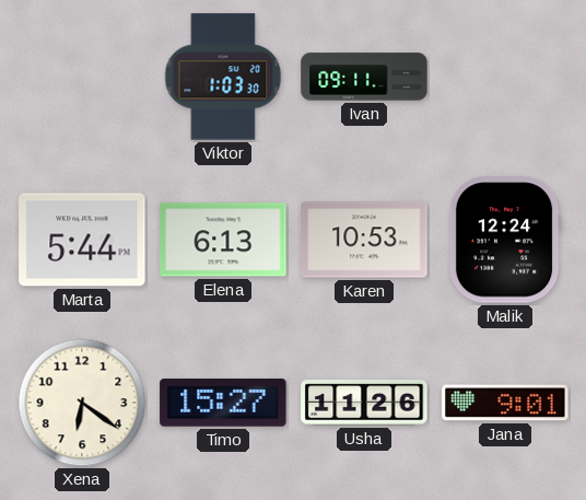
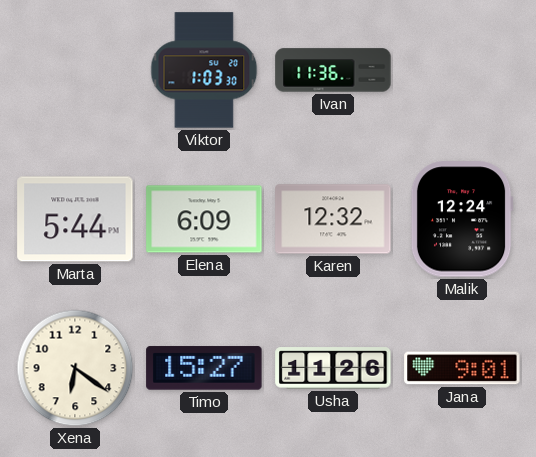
Ivan: 09:11 -> 11:36
Elena: 6:13 -> 6:09
Karen: 10:53 -> 12:32
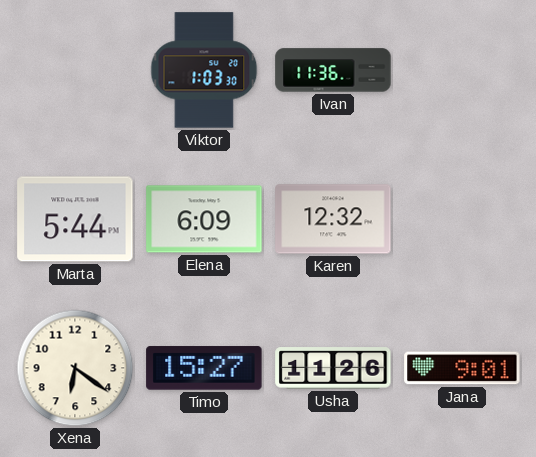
Malik: 12:24 -> none
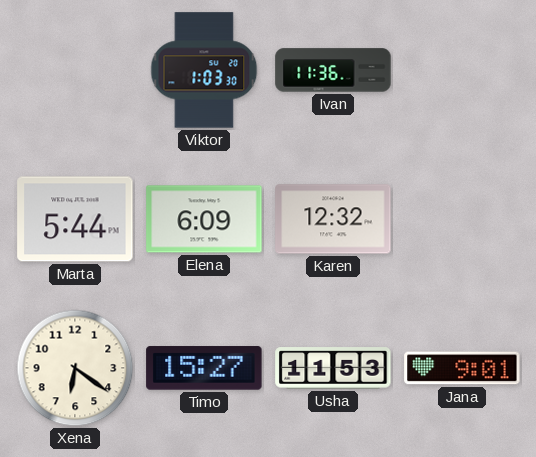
Usha: 11:26 -> 11:53
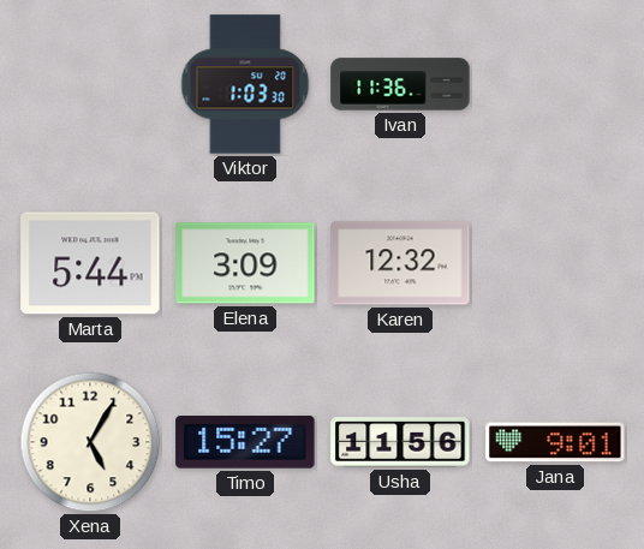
Elena: 6:09 -> 3:09
Xena: 6:21 -> 5:05
Usha: 11:53 -> 11:56
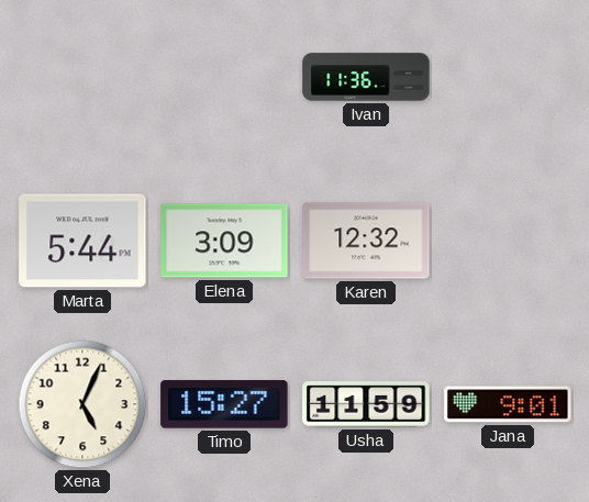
Viktor: 1:03 -> none
Xena: 5:05 -> 5:04
Usha: 11:56 -> 11:59
